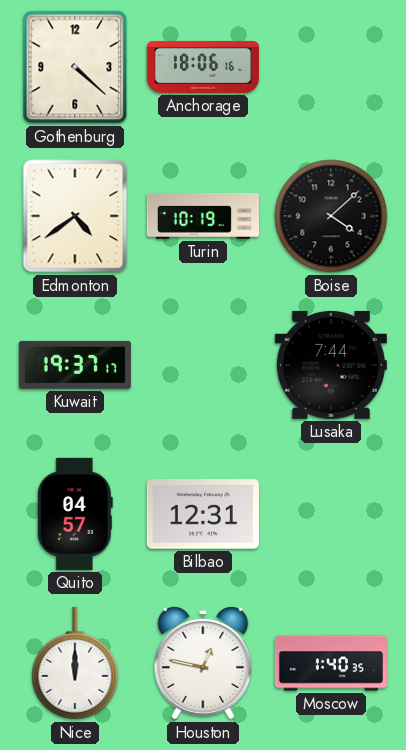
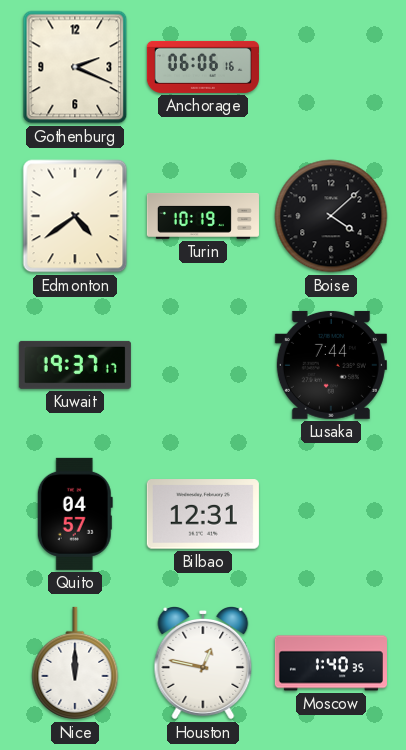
Gothenburg: 4:22 -> 2:19
Anchorage: 18:06 -> 06:06
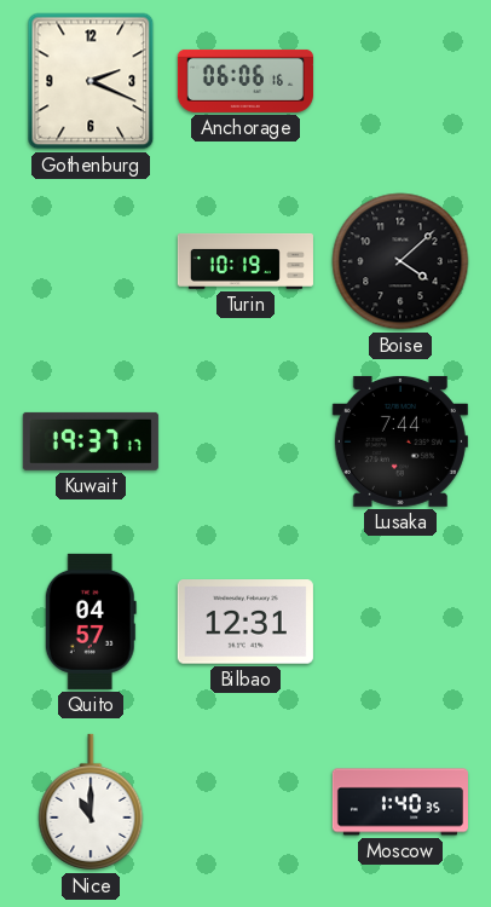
Edmonton: 4:39 -> none
Nice: 12:00 -> 11:00
Houston: 12:47 -> none
